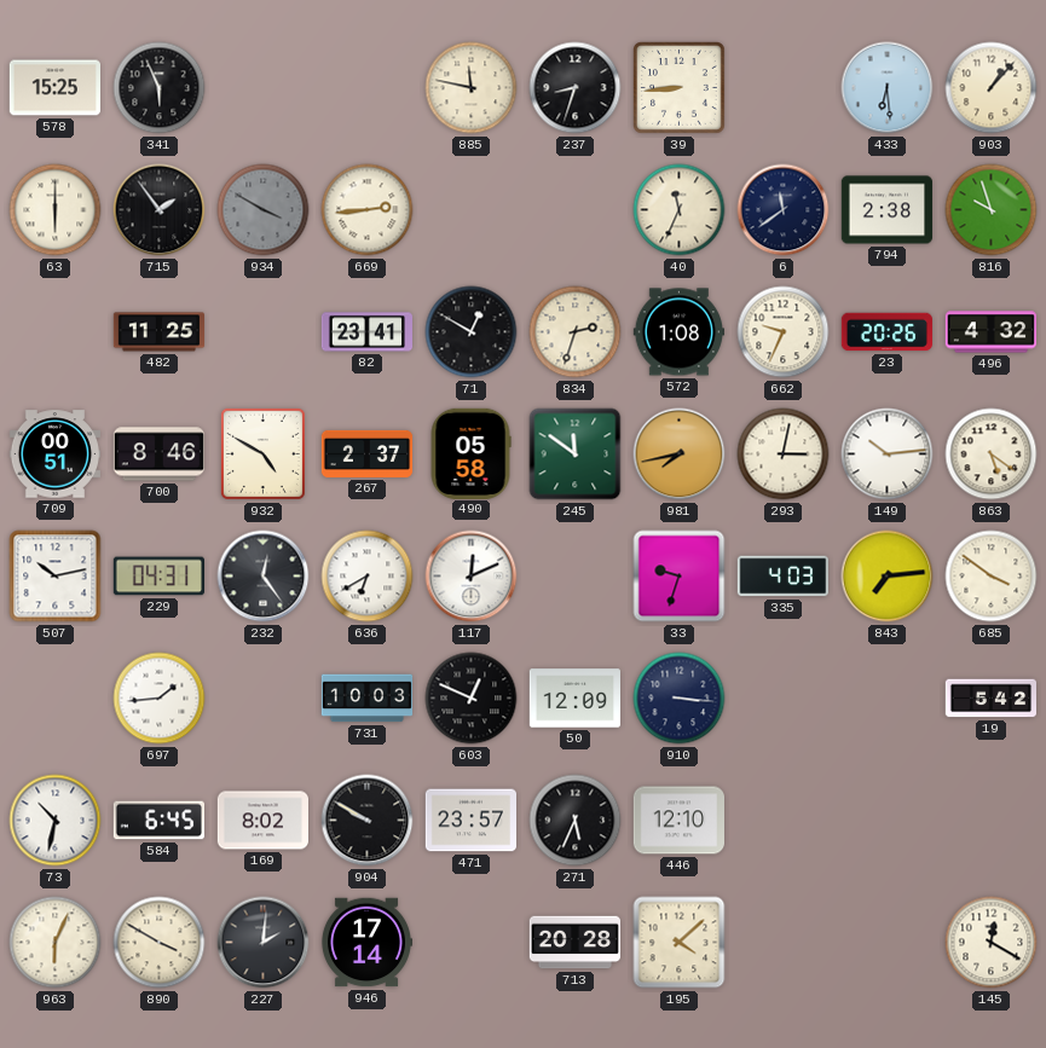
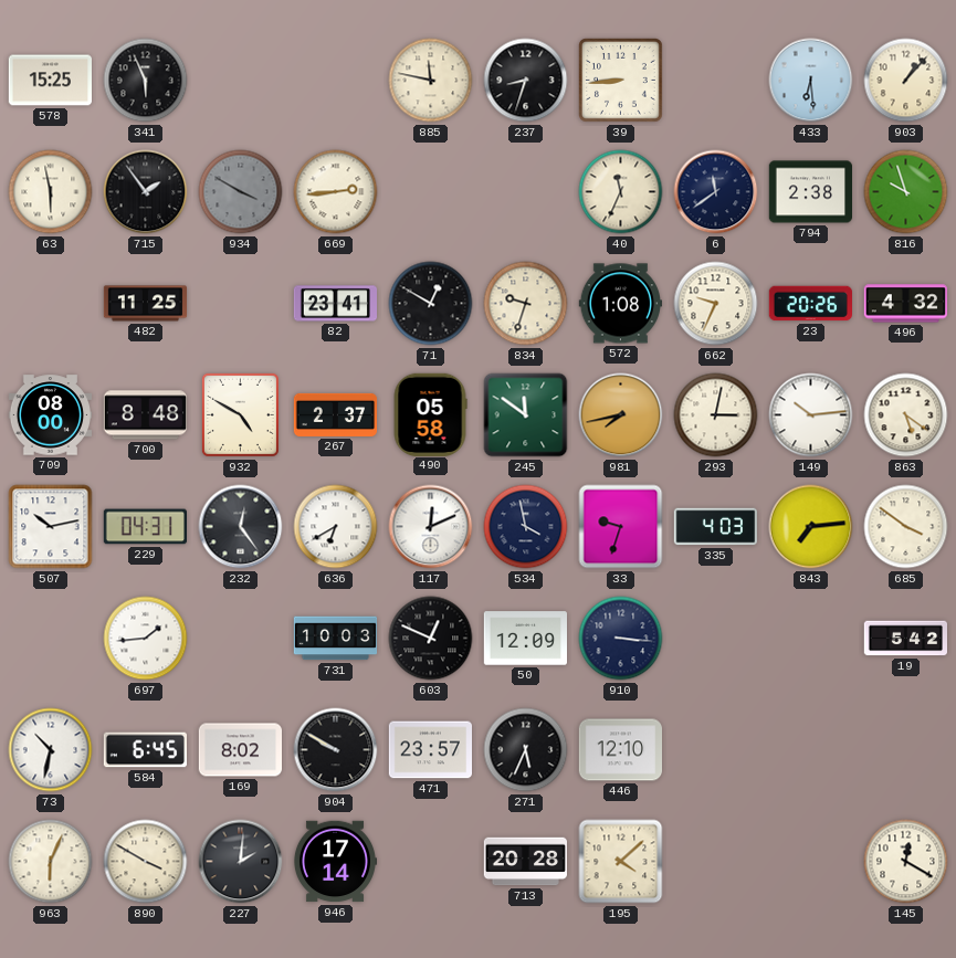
63: 6:00 -> 5:58
834: 2:33 -> 9:33
709: 00:51 -> 08:00
700: 8:46 -> 8:48
534: none -> 3:58
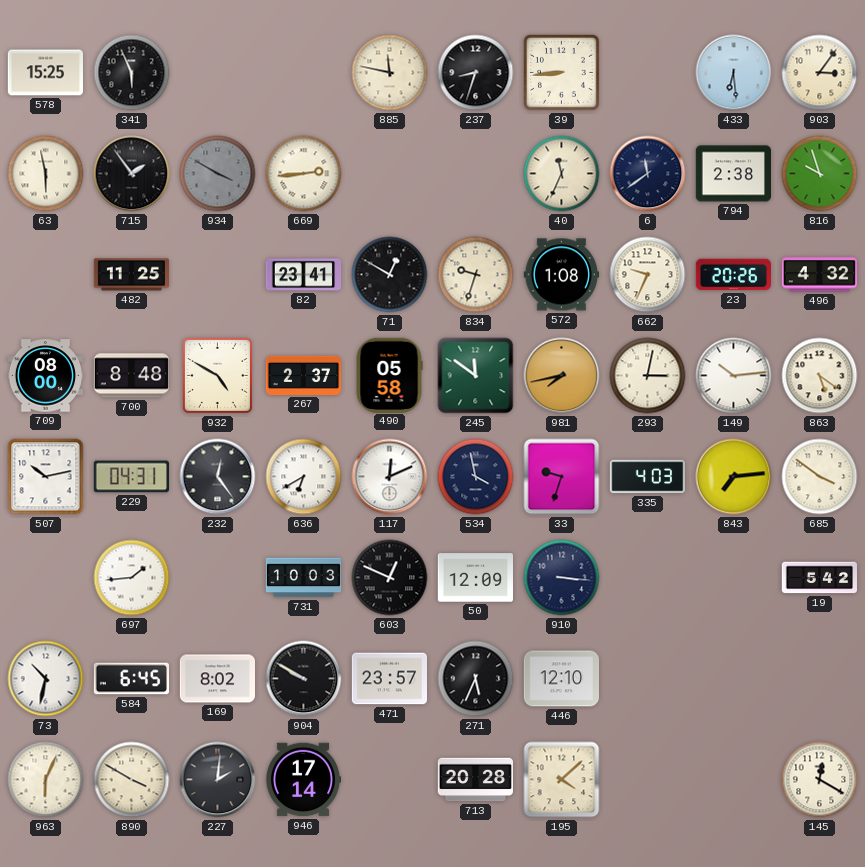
903: 1:07 -> 3:06
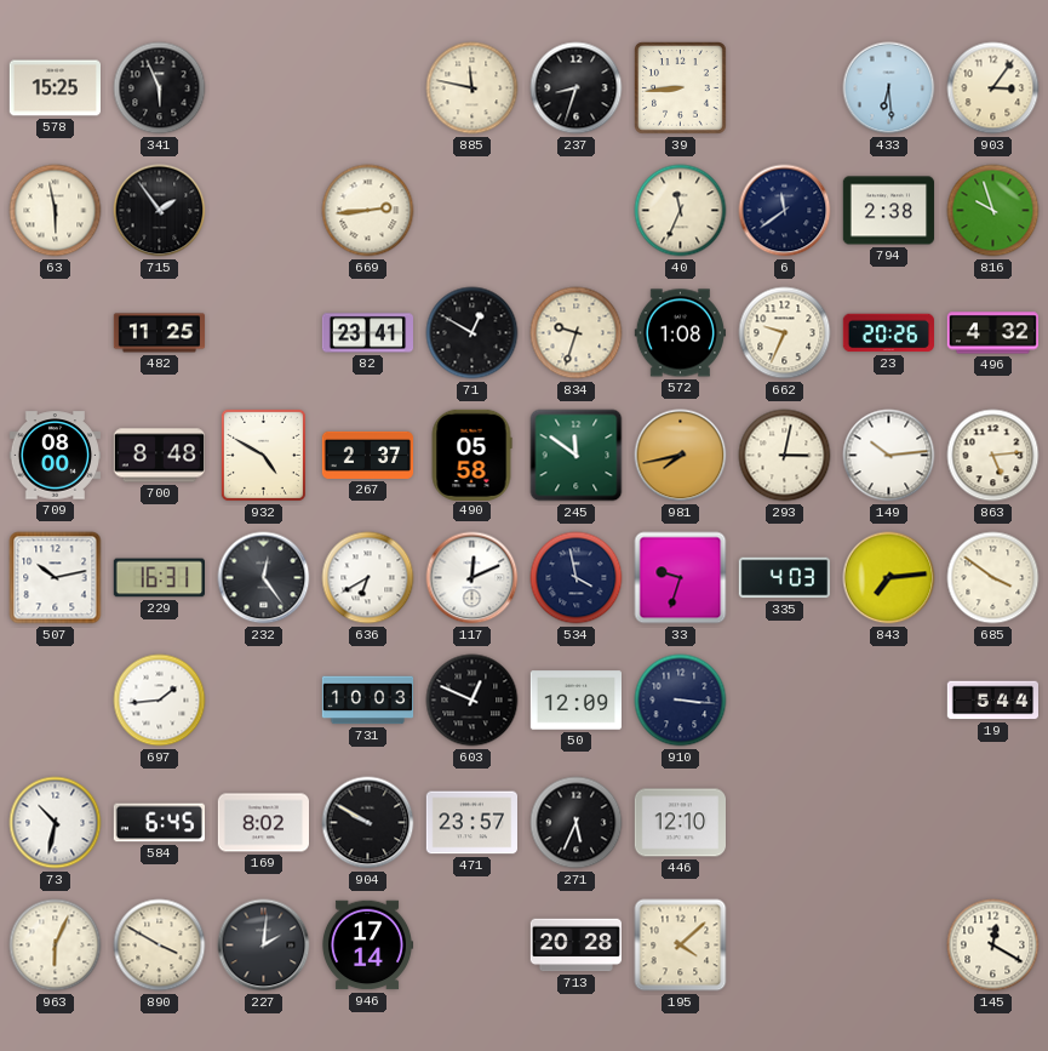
934: 3:50 -> none
863: 5:21 -> 5:14
229: 04:31 -> 16:31
19: 5:42 -> 5:44
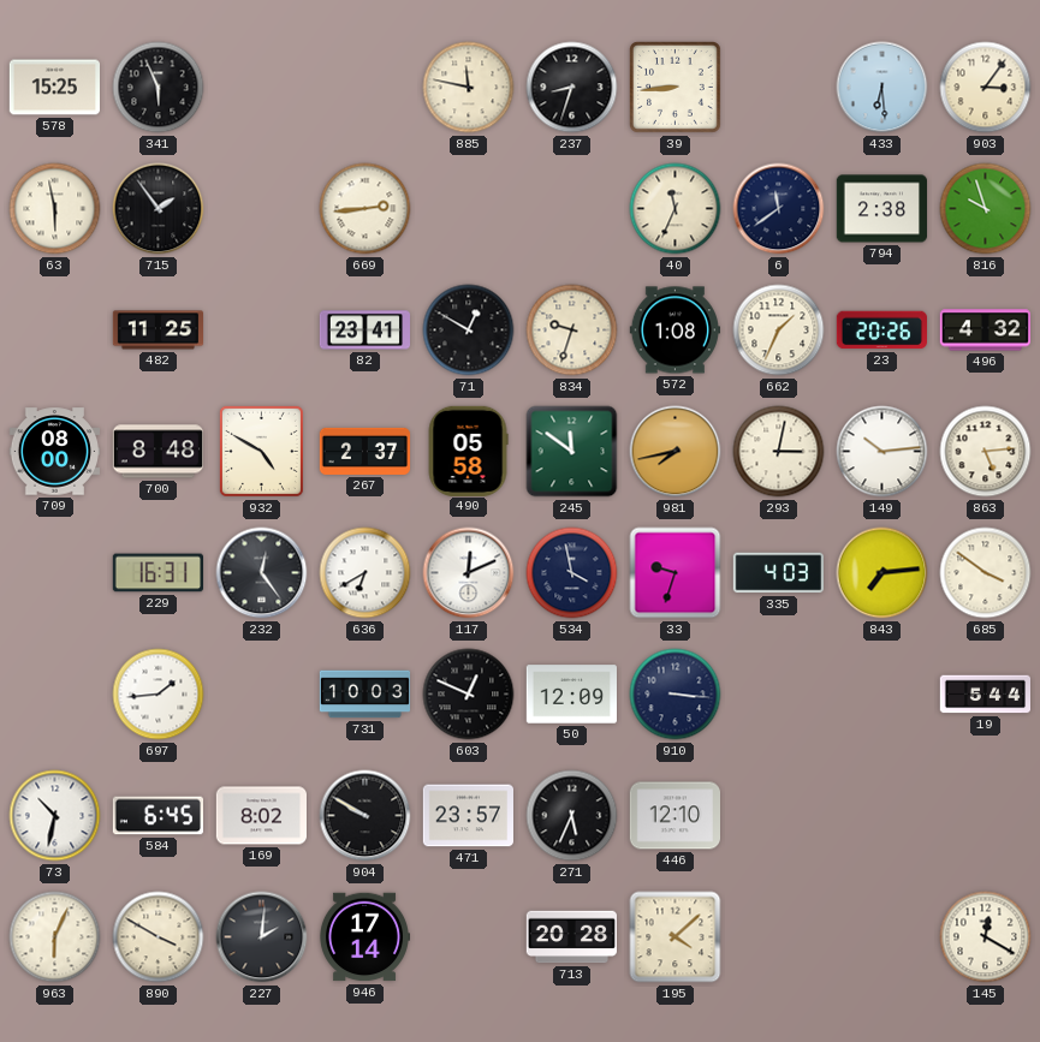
662: 9:34 -> 1:34
507: 10:13 -> none
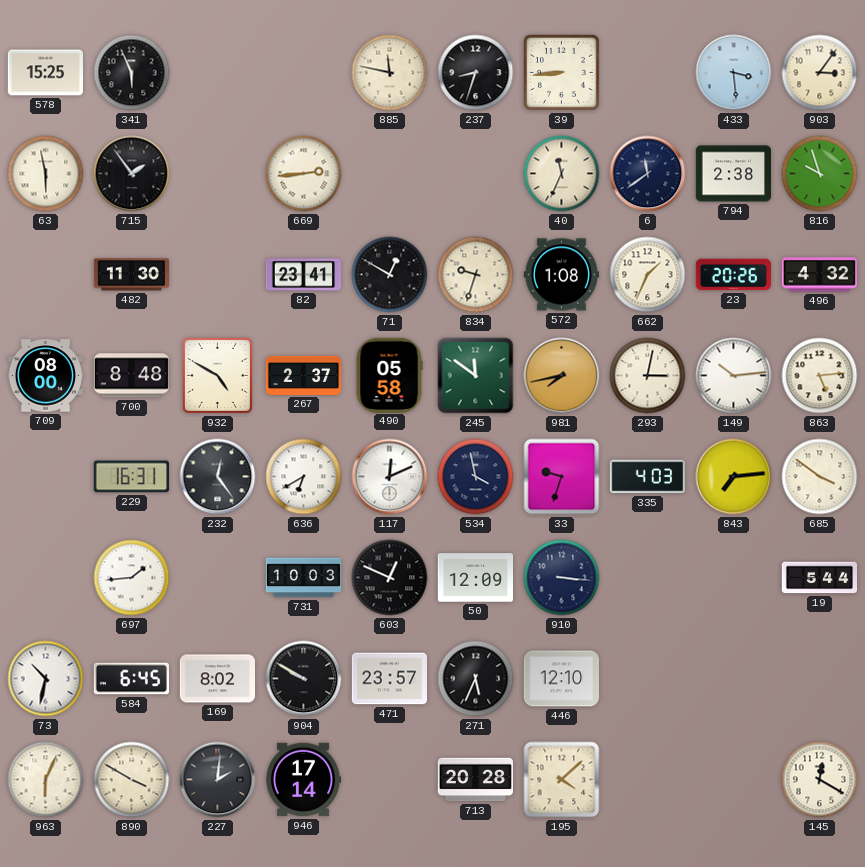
433: 6:29 -> 3:29
482: 11:25 -> 11:30
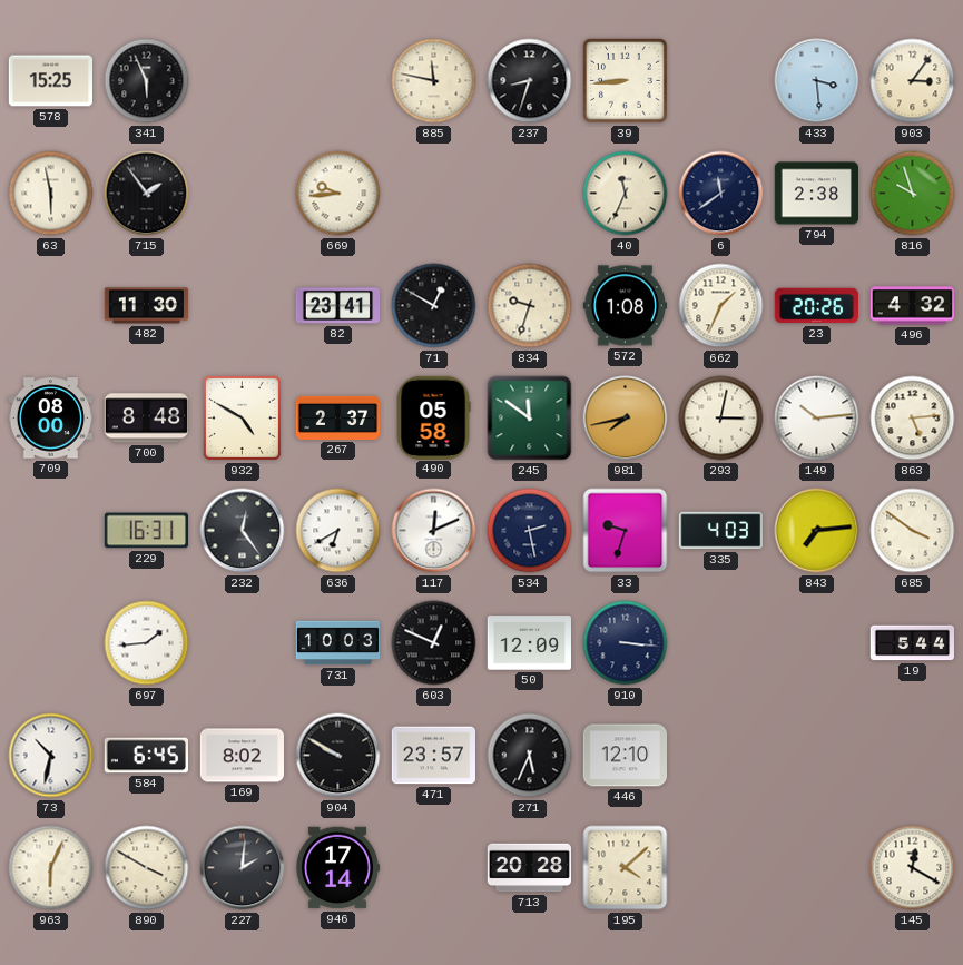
669: 2:44 -> 9:44
534: 3:58 -> 2:28
